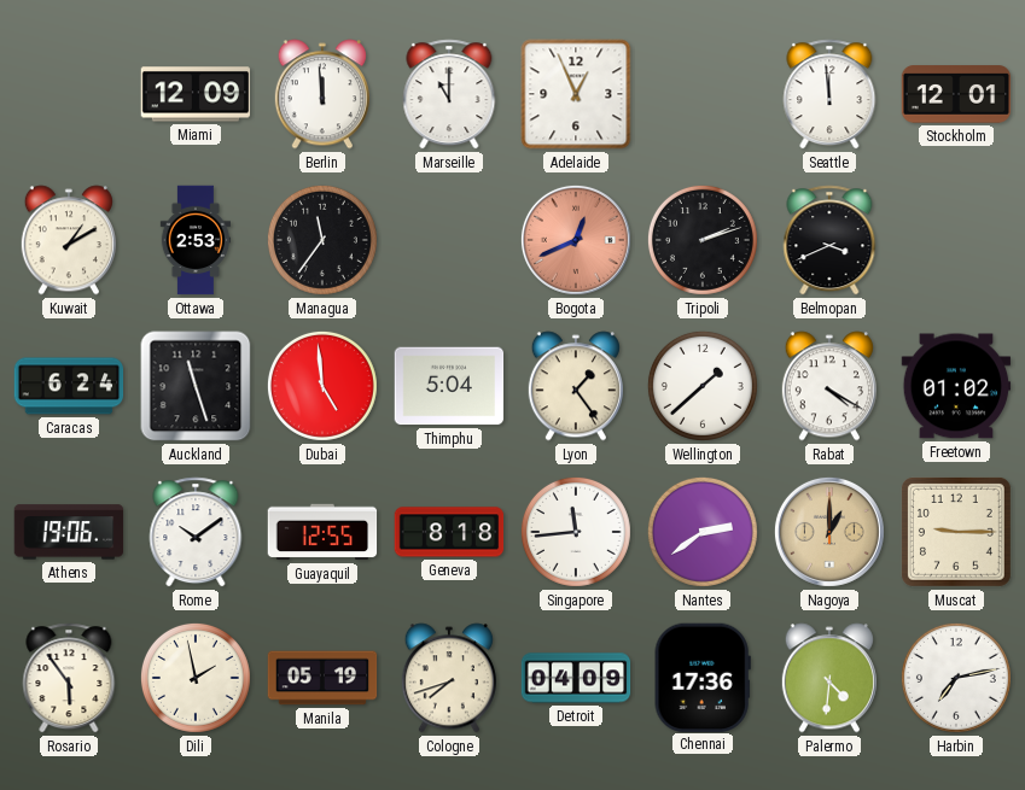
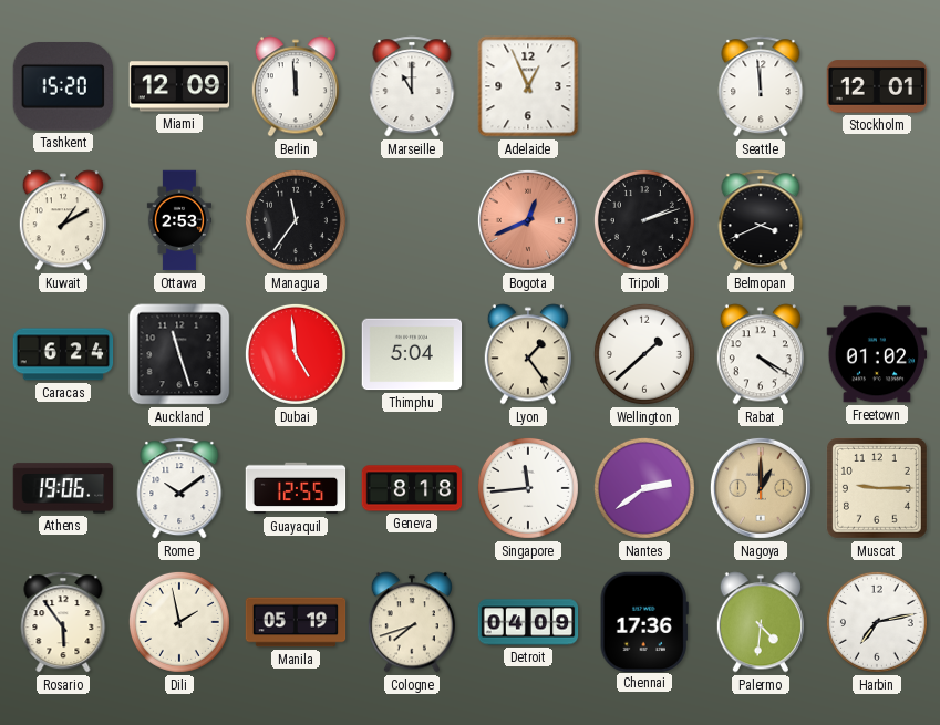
Tashkent: none -> 15:20
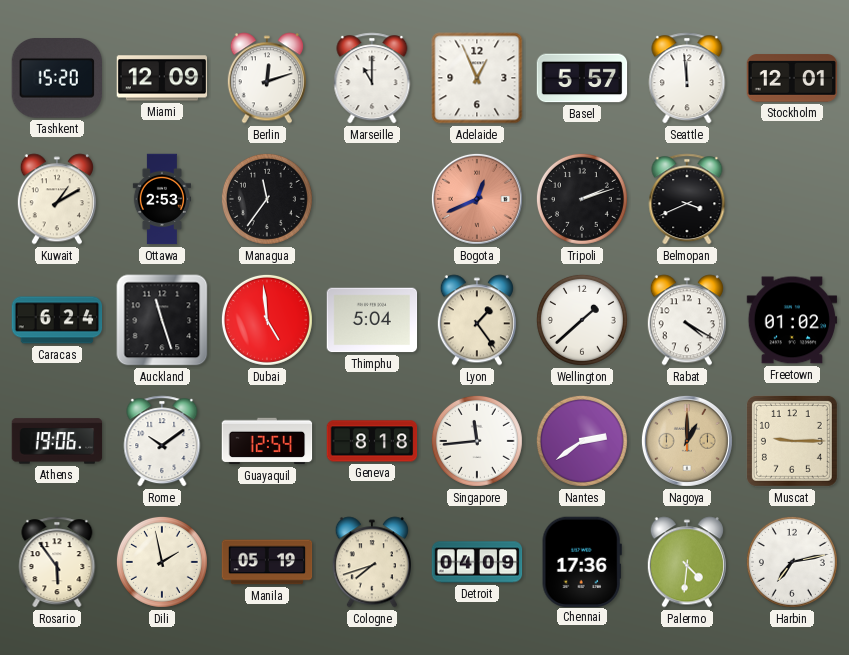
Berlin: 11:59 -> 12:12
Basel: none -> 5:57
Guayaquil: 12:55 -> 12:54
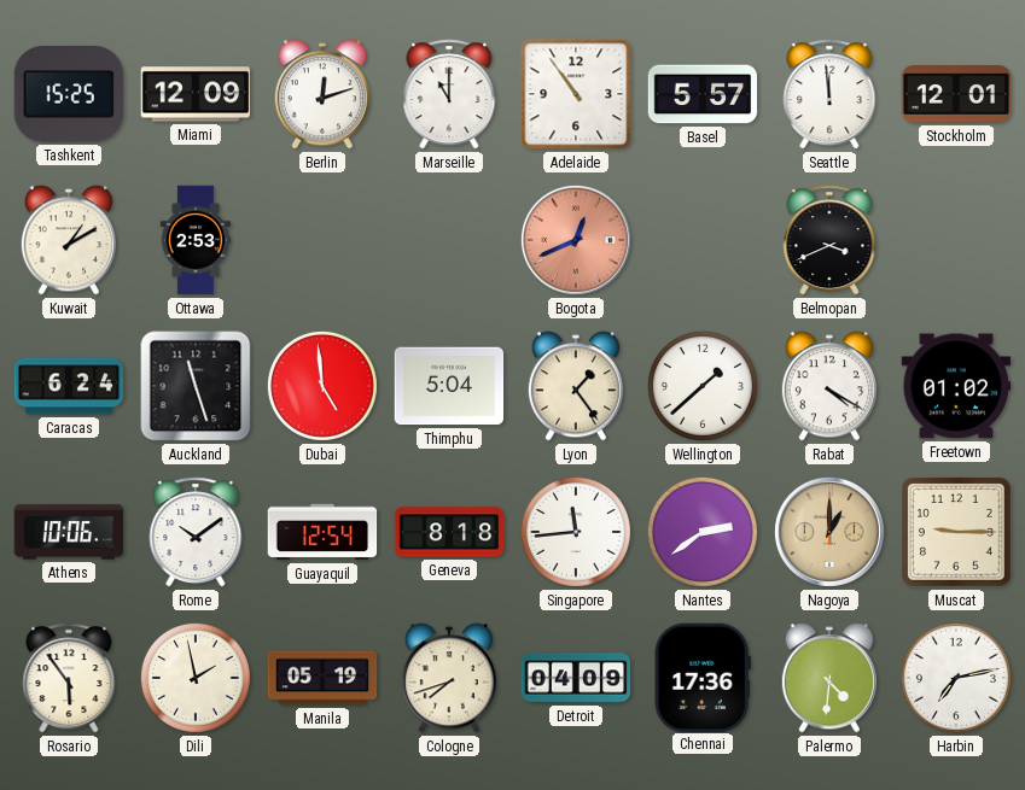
Tashkent: 15:20 -> 15:25
Adelaide: 12:56 -> 10:54
Managua: 11:36 -> none
Tripoli: 2:12 -> none
Athens: 19:06 -> 10:06
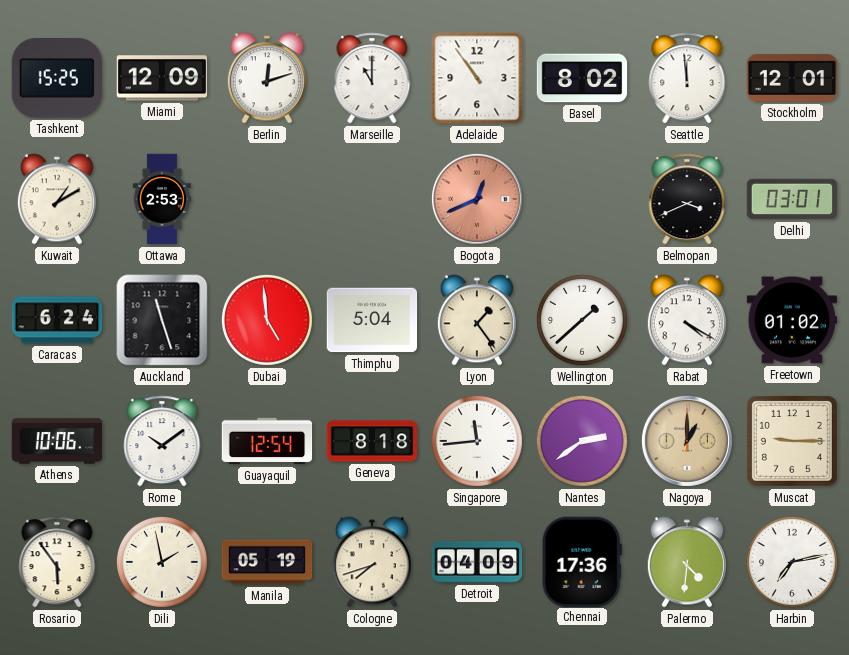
Basel: 5:57 -> 8:02
Delhi: none -> 03:01
